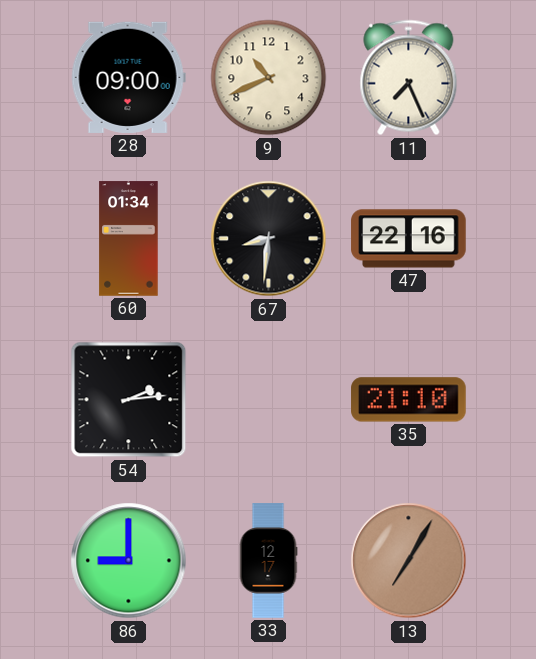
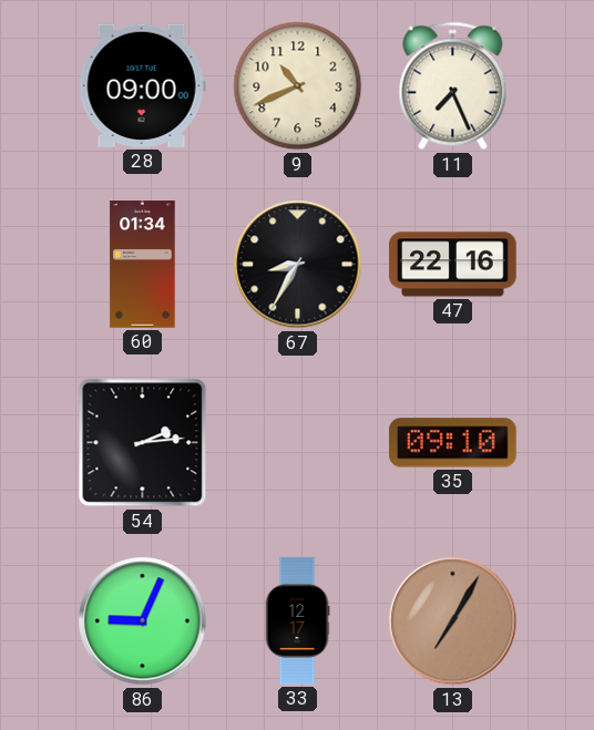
67: 8:31 -> 8:35
35: 21:10 -> 09:10
86: 9:00 -> 9:04
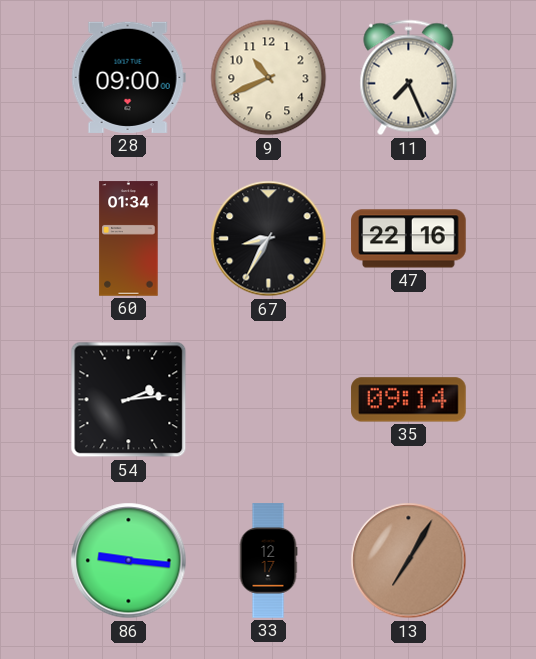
35: 09:10 -> 09:14
86: 9:04 -> 9:16
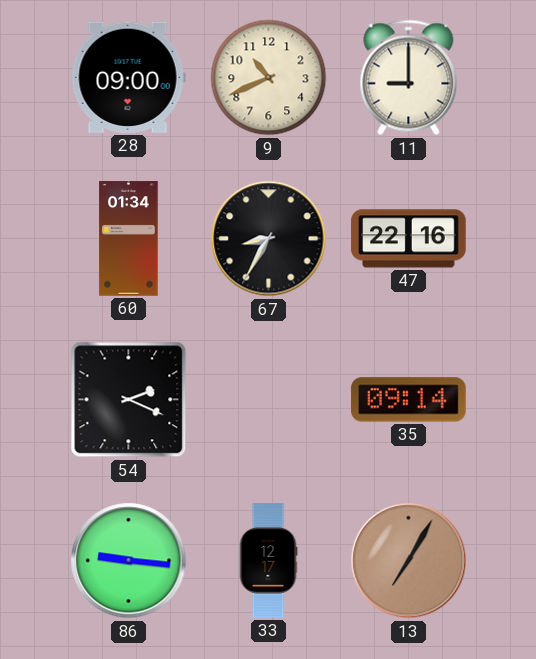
11: 7:26 -> 9:00
54: 2:14 -> 2:19
